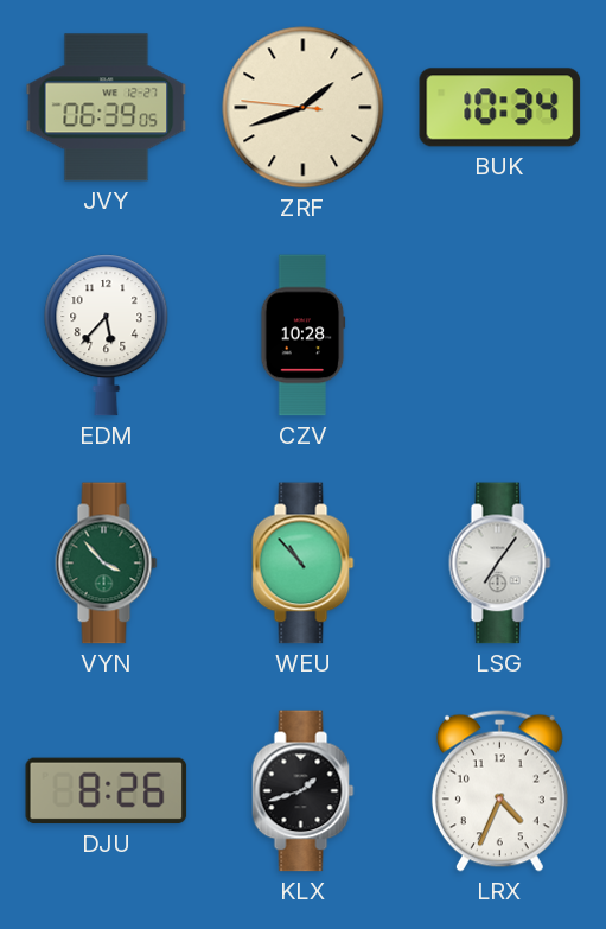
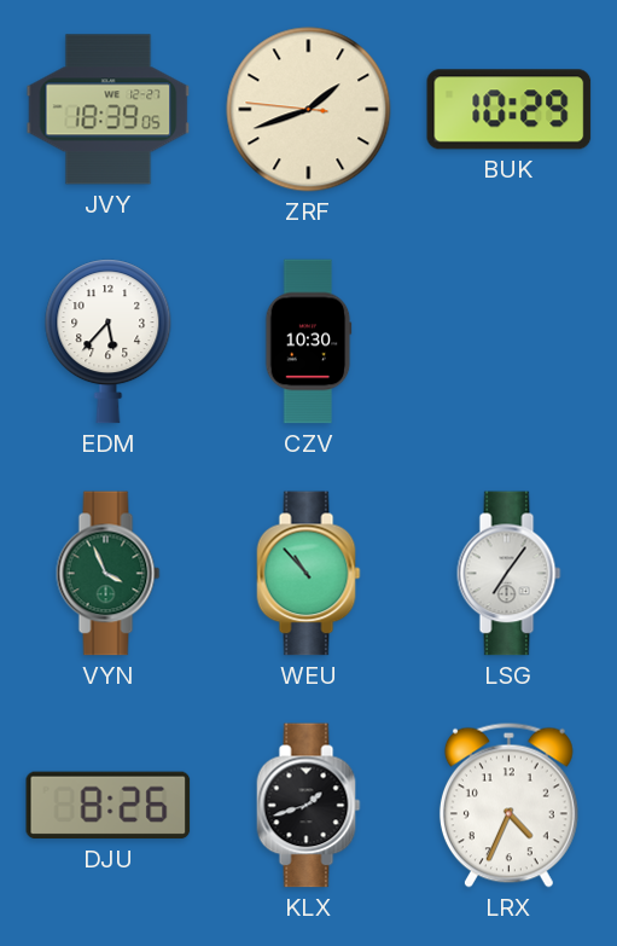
JVY: 06:39 -> 18:39
BUK: 10:34 -> 10:29
CZV: 10:28 -> 10:30
VYN: 3:53 -> 3:56
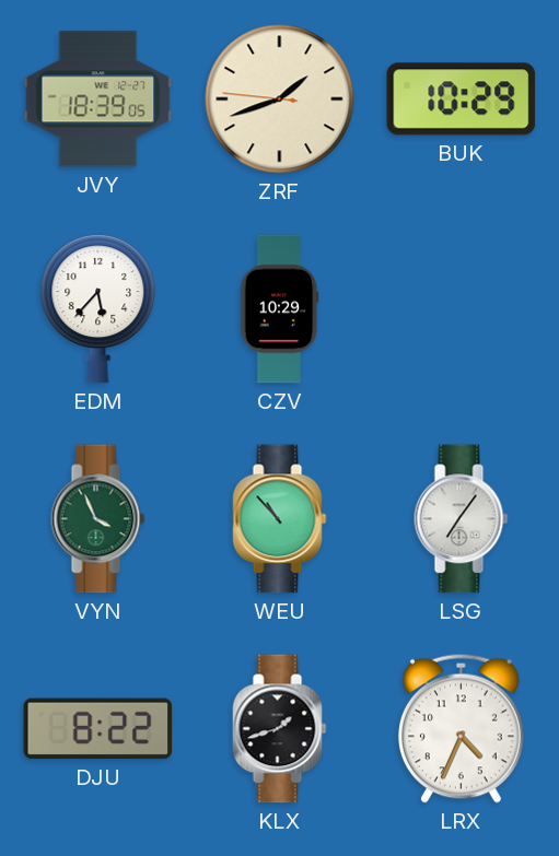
CZV: 10:30 -> 10:29
DJU: 8:26 -> 8:22
